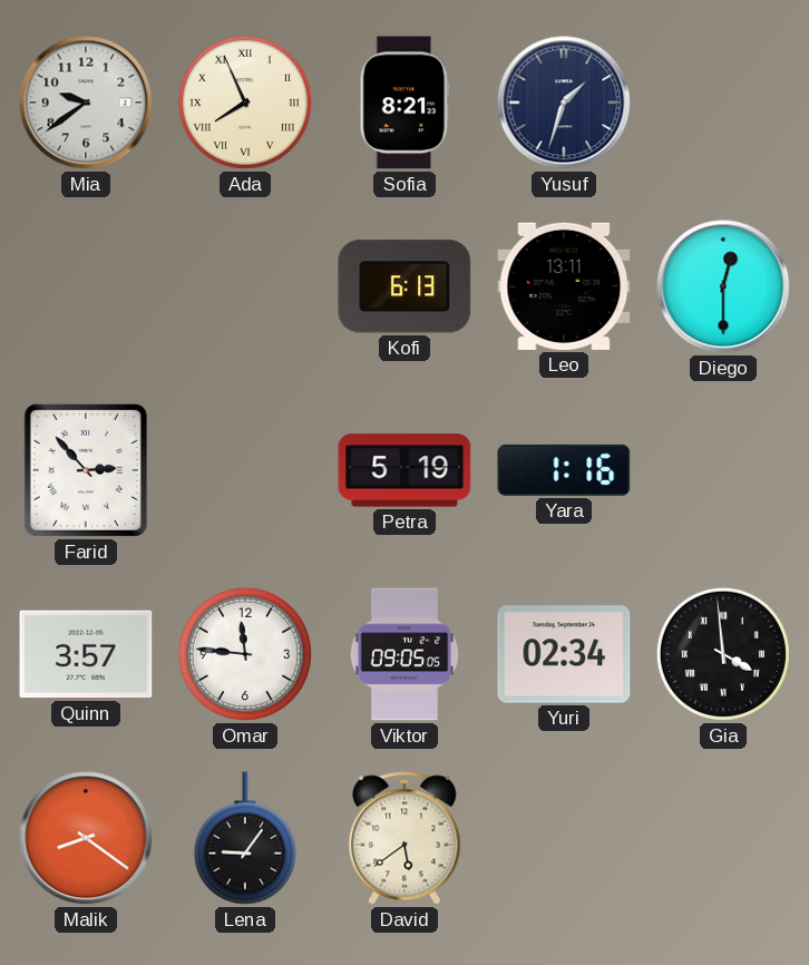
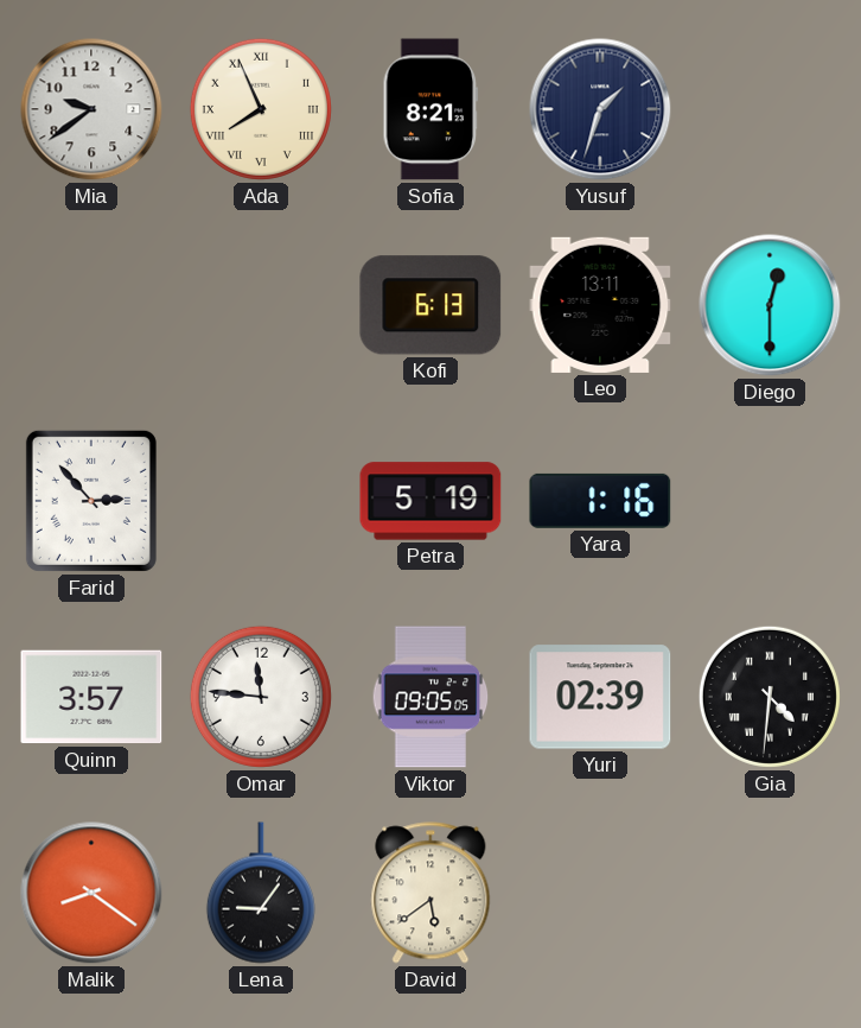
Yuri: 02:34 -> 02:39
Gia: 3:59 -> 4:31
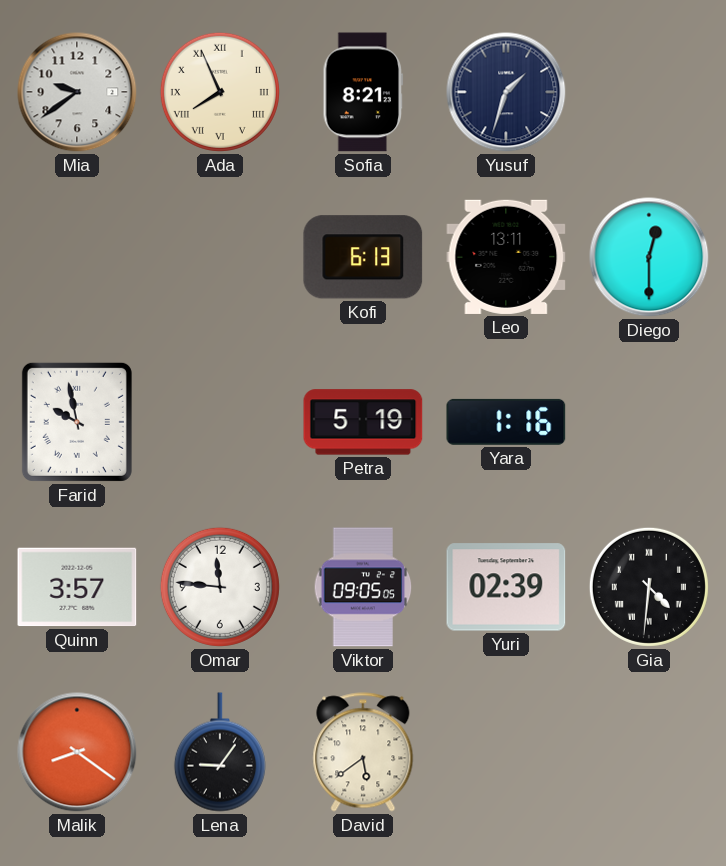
Farid: 2:53 -> 9:58
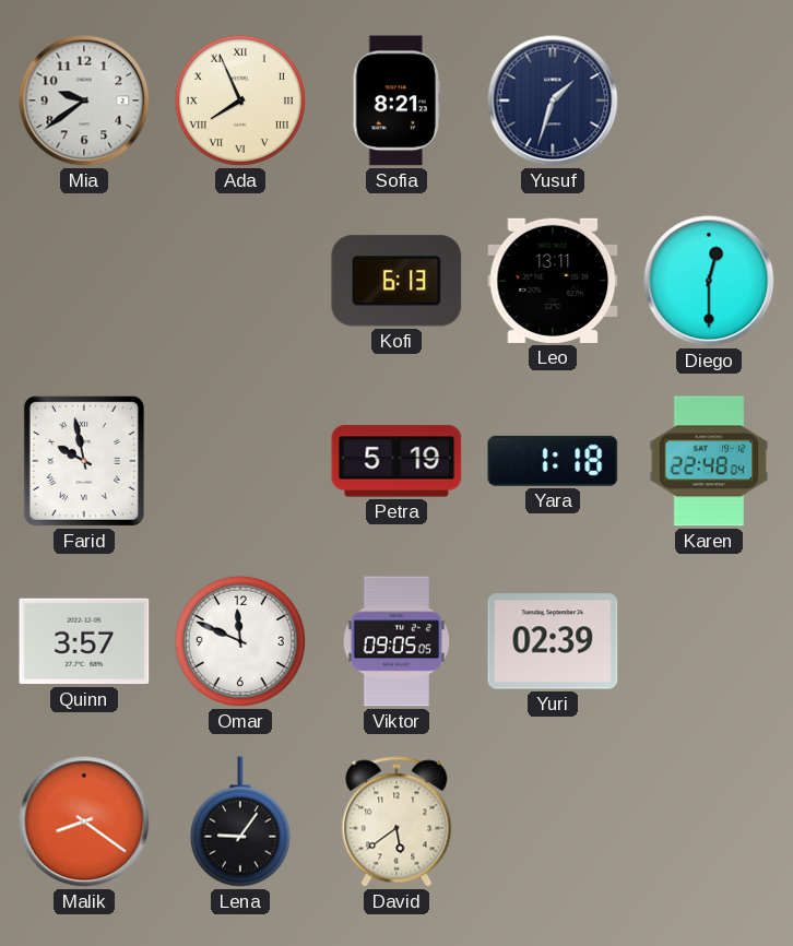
Yara: 1:16 -> 1:18
Karen: none -> 22:48
Omar: 11:46 -> 11:49
Gia: 4:31 -> none
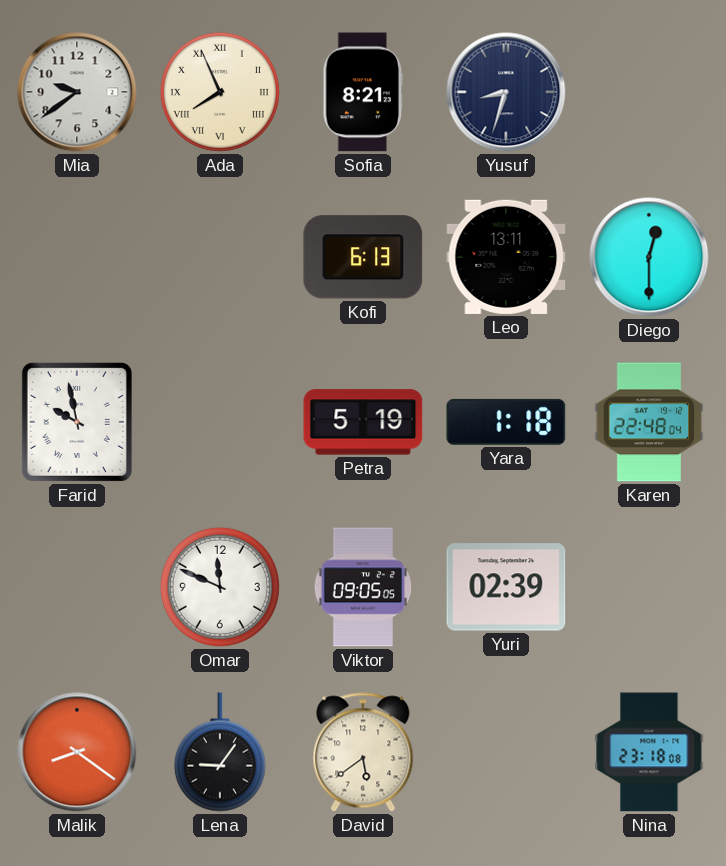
Yusuf: 1:33 -> 8:33
Quinn: 3:57 -> none
Nina: none -> 23:18
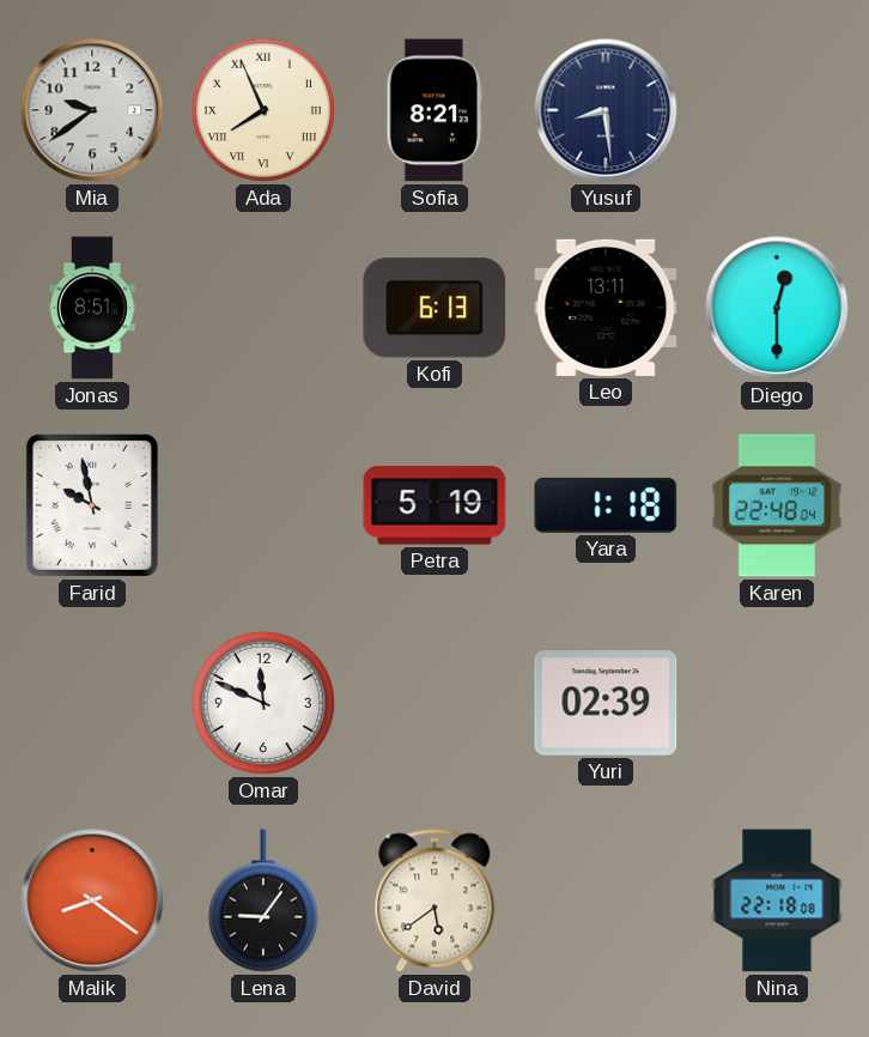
Yusuf: 8:33 -> 8:29
Jonas: none -> 8:51
Viktor: 09:05 -> none
Nina: 23:18 -> 22:18
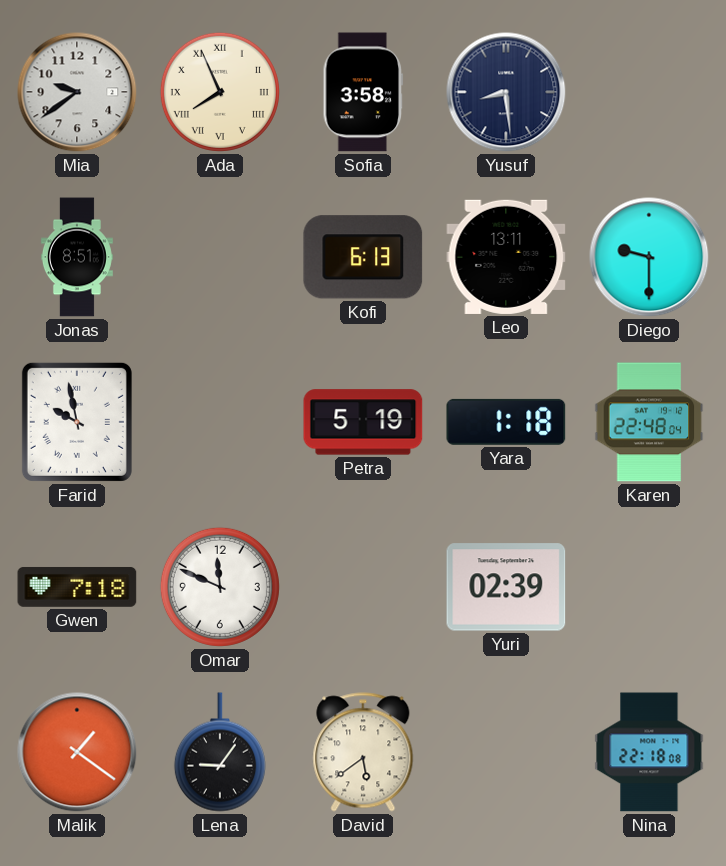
Sofia: 8:21 -> 3:58
Diego: 12:30 -> 9:30
Gwen: none -> 7:18
Malik: 8:21 -> 1:21
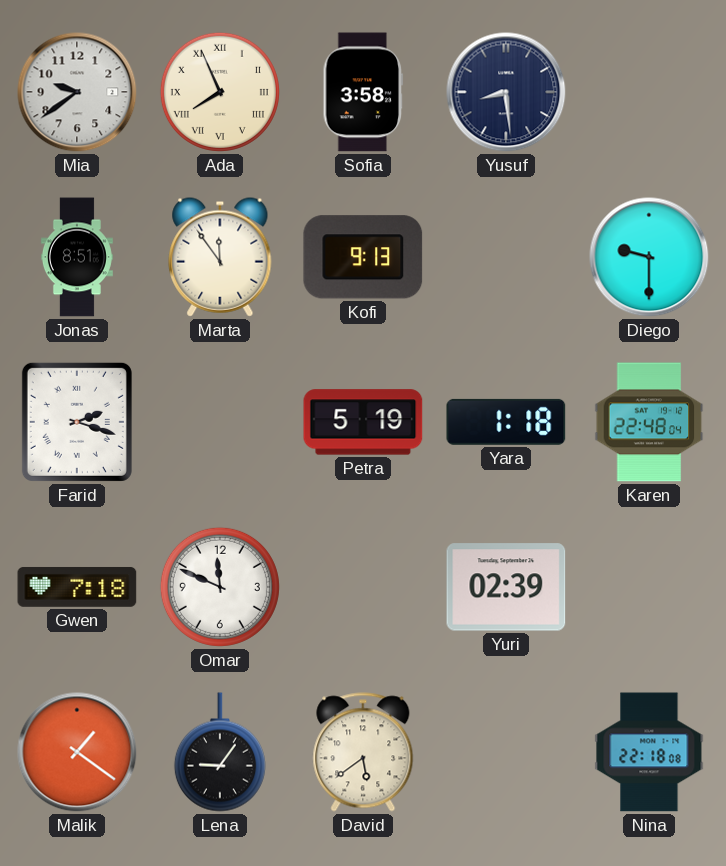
Marta: none -> 11:54
Kofi: 6:13 -> 9:13
Leo: 13:11 -> none
Farid: 9:58 -> 2:18
